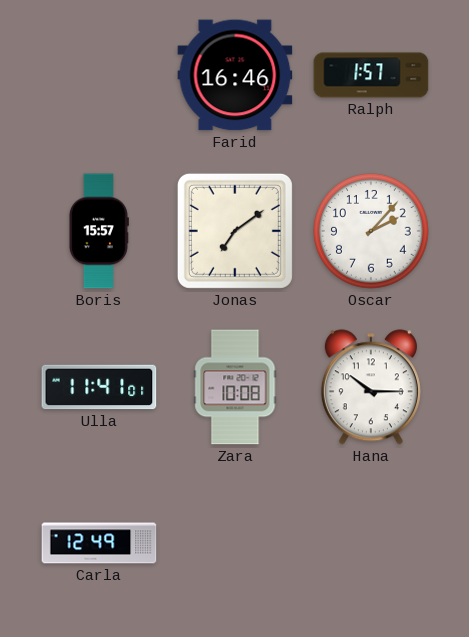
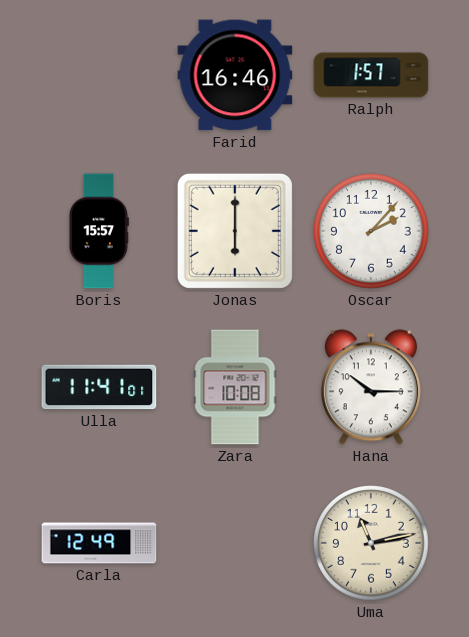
Jonas: 7:09 -> 6:00
Uma: none -> 11:13
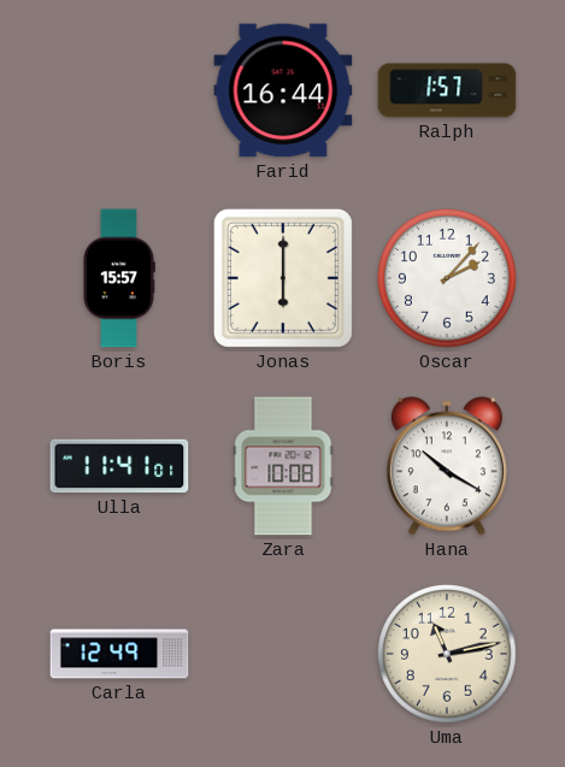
Farid: 16:46 -> 16:44
Hana: 10:15 -> 10:20
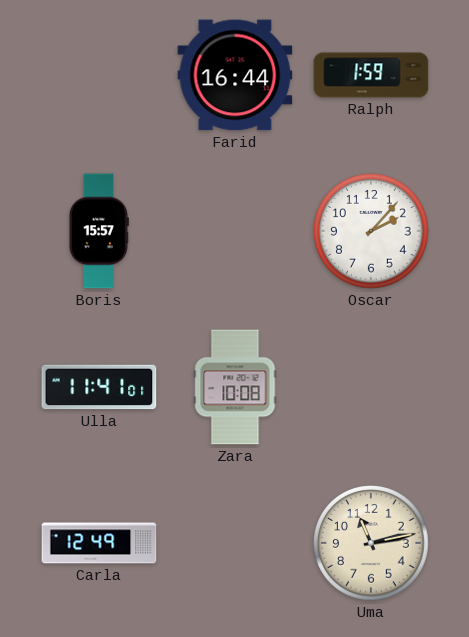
Ralph: 1:57 -> 1:59
Jonas: 6:00 -> none
Hana: 10:20 -> none
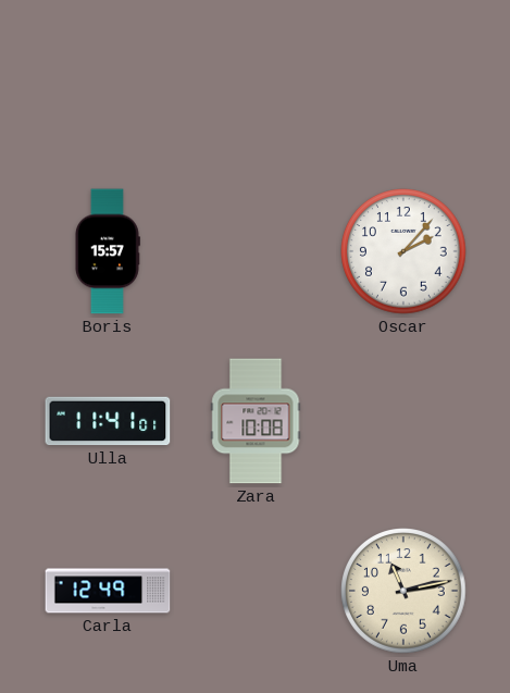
Farid: 16:44 -> none
Ralph: 1:59 -> none
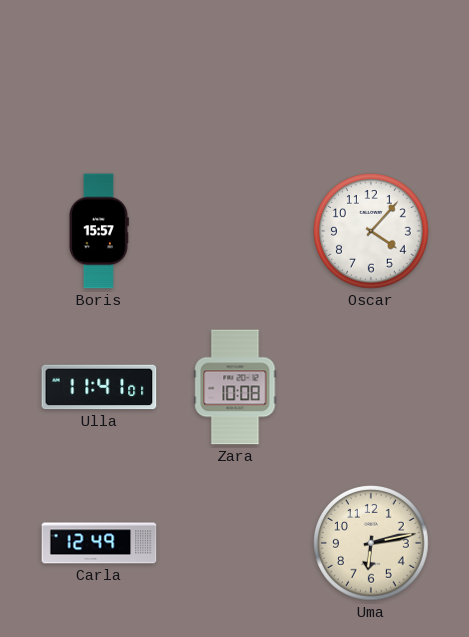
Oscar: 2:07 -> 4:07
Uma: 11:13 -> 6:13
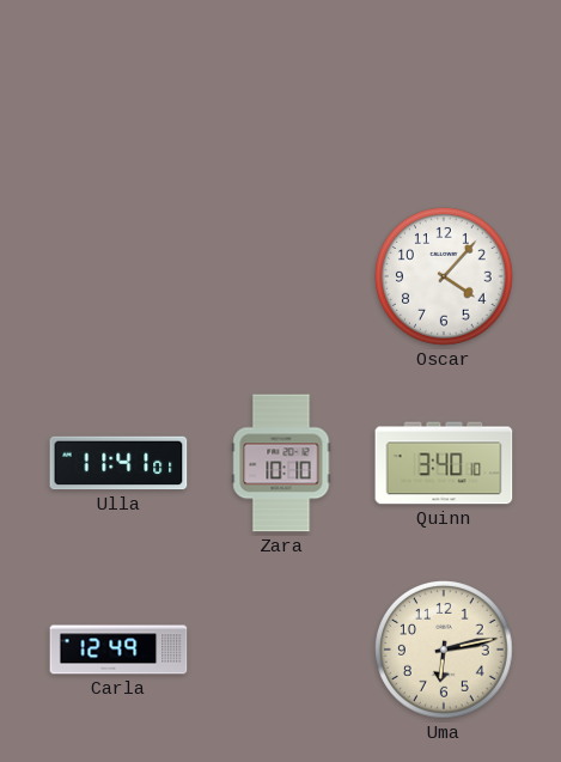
Boris: 15:57 -> none
Zara: 10:08 -> 10:10
Quinn: none -> 3:40
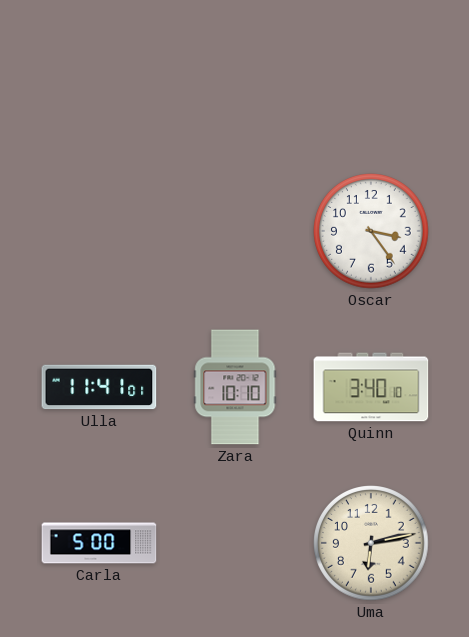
Oscar: 4:07 -> 3:24
Carla: 12:49 -> 5:00
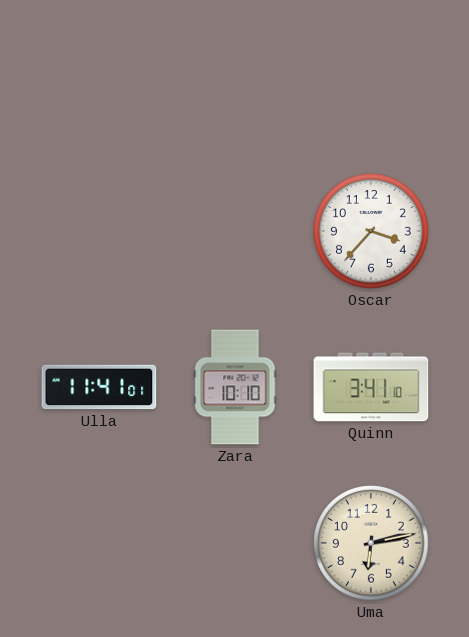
Oscar: 3:24 -> 3:37
Quinn: 3:40 -> 3:41
Carla: 5:00 -> none
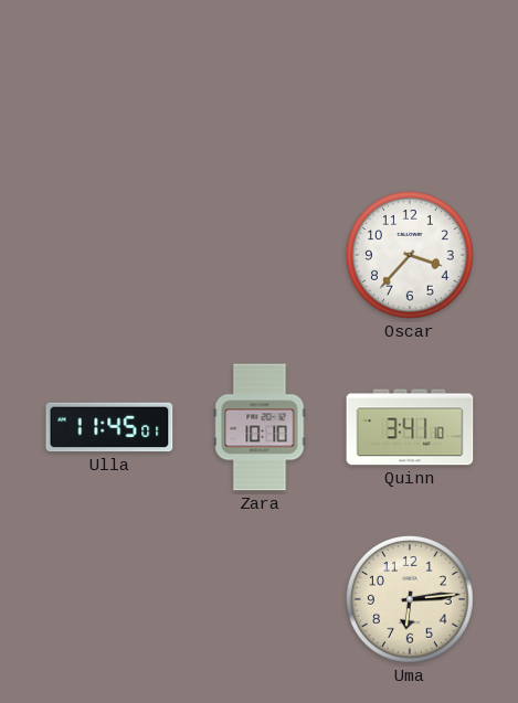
Ulla: 11:41 -> 11:45
Uma: 6:13 -> 6:14
